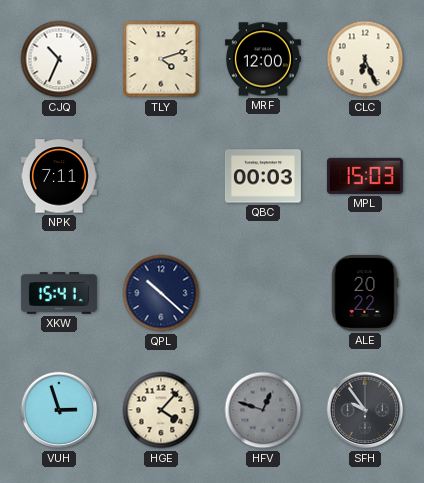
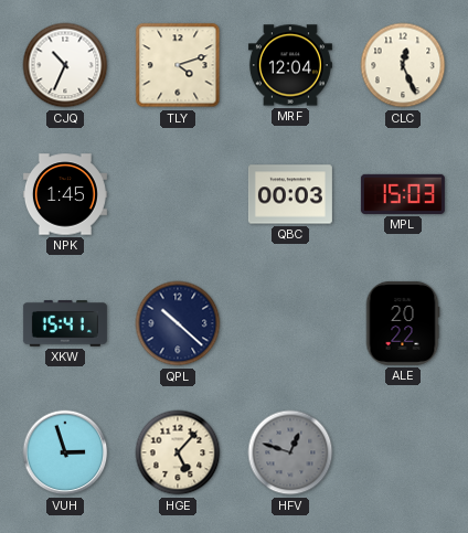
MRF: 12:00 -> 12:04
CLC: 6:26 -> 12:26
NPK: 7:11 -> 1:45
HGE: 4:07 -> 5:07
SFH: 9:54 -> none
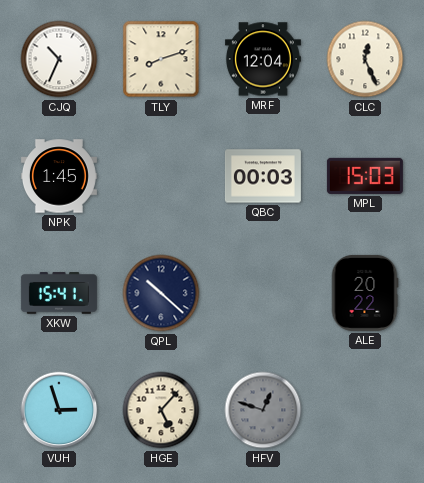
TLY: 4:12 -> 8:12
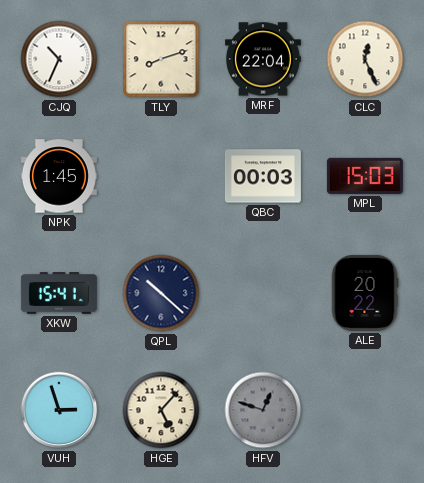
MRF: 12:04 -> 22:04
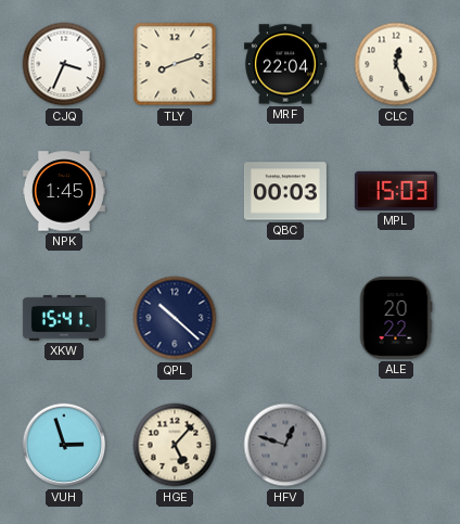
CJQ: 10:34 -> 3:34
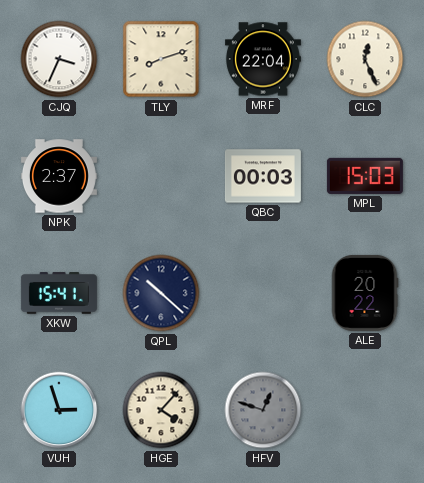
NPK: 1:45 -> 2:37
HGE: 5:07 -> 4:07
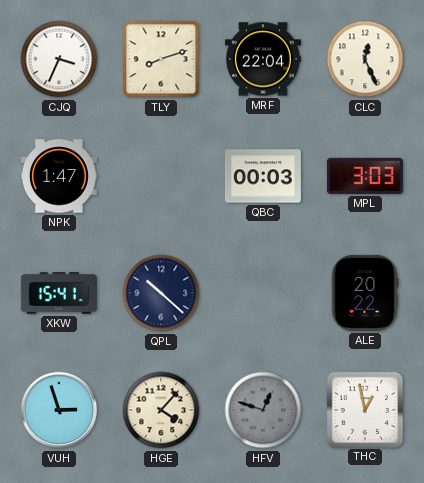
NPK: 2:37 -> 1:47
MPL: 15:03 -> 3:03
THC: none -> 12:58
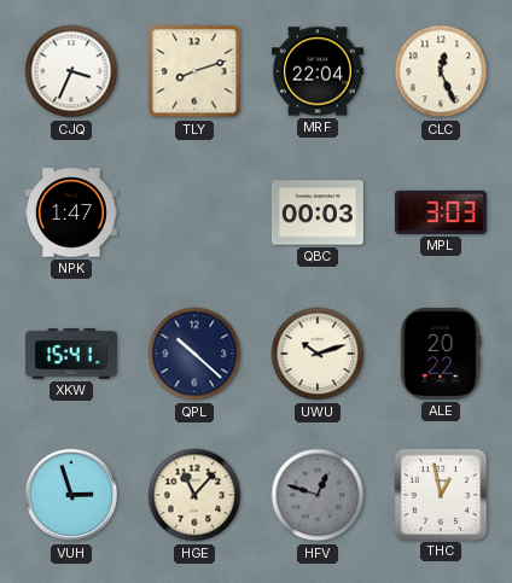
UWU: none -> 10:12
HGE: 4:07 -> 11:07
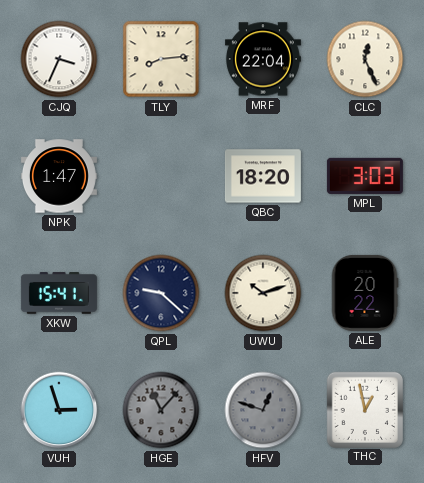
TLY: 8:12 -> 8:14
QBC: 00:03 -> 18:20
QPL: 10:22 -> 9:22
HGE dial: cream -> grey
